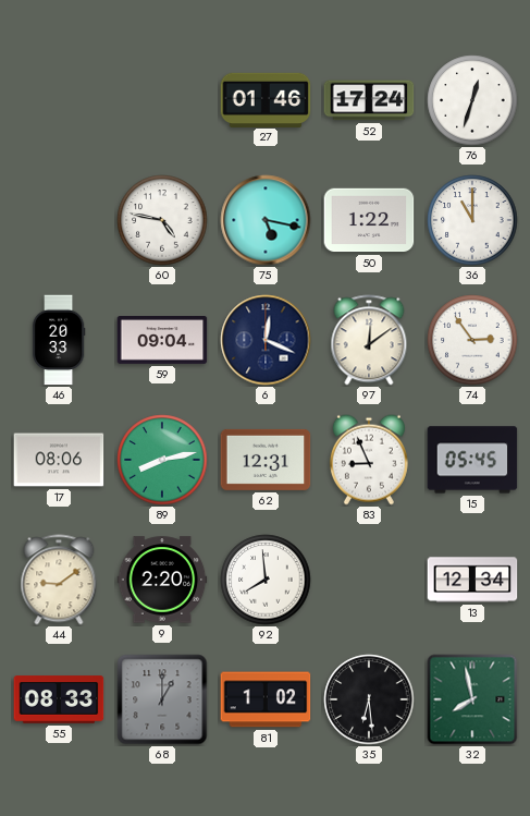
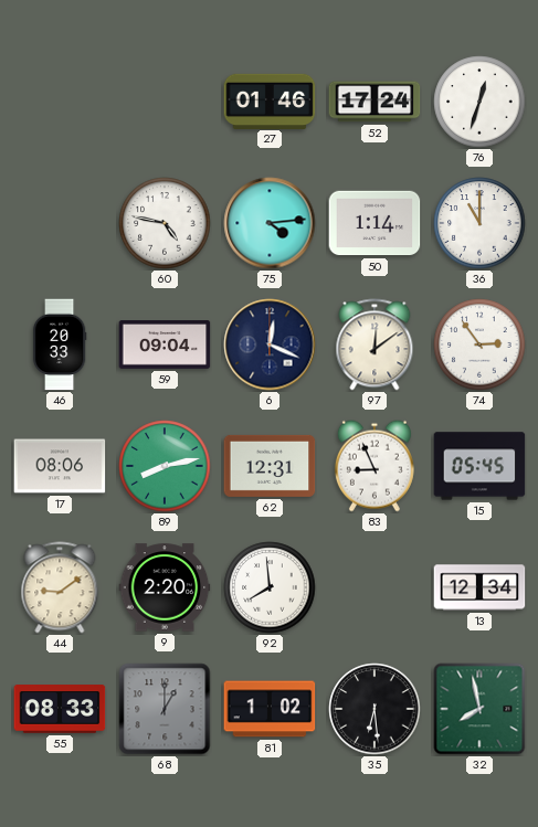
75: 5:17 -> 4:14
50: 1:22 -> 1:14
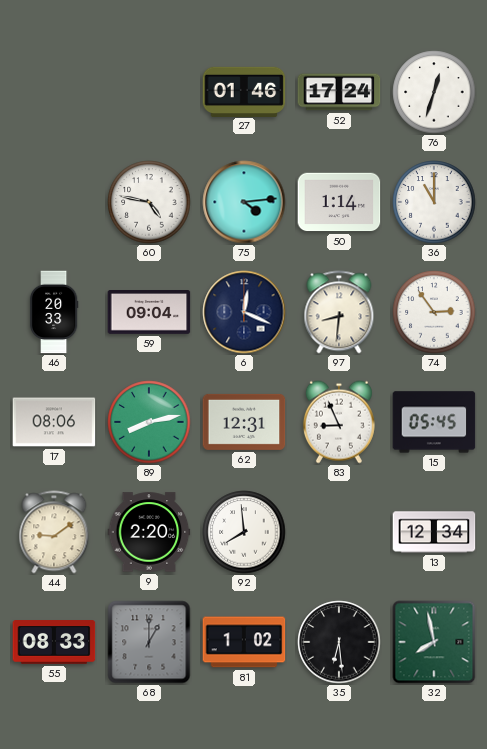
97: 12:09 -> 8:31
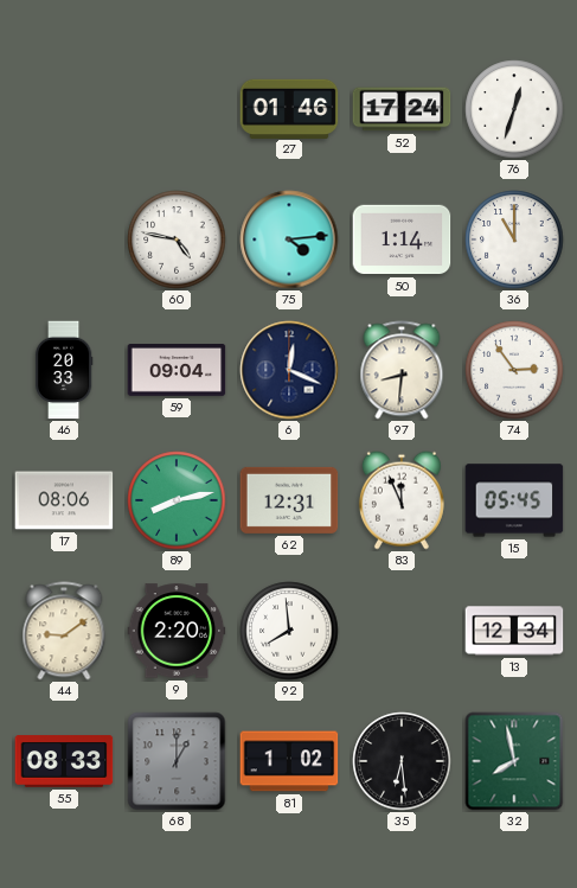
83: 8:56 -> 11:56
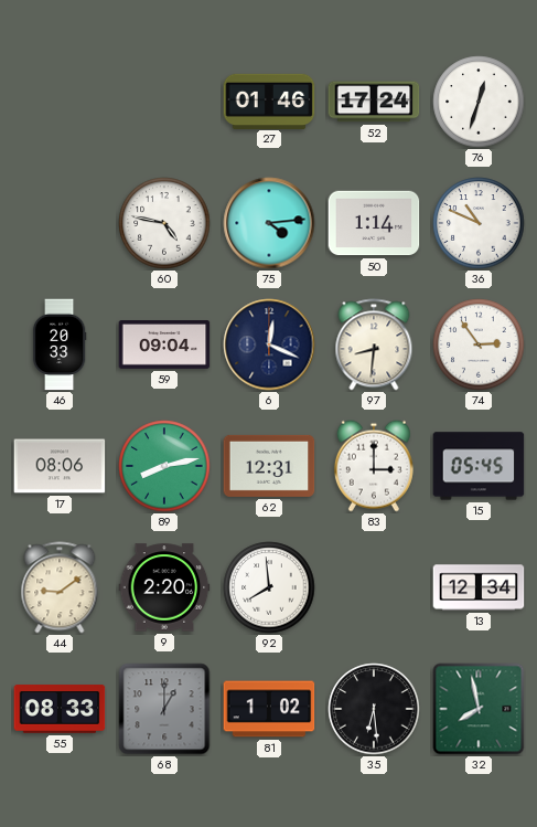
36: 11:00 -> 10:49
83: 11:56 -> 3:00
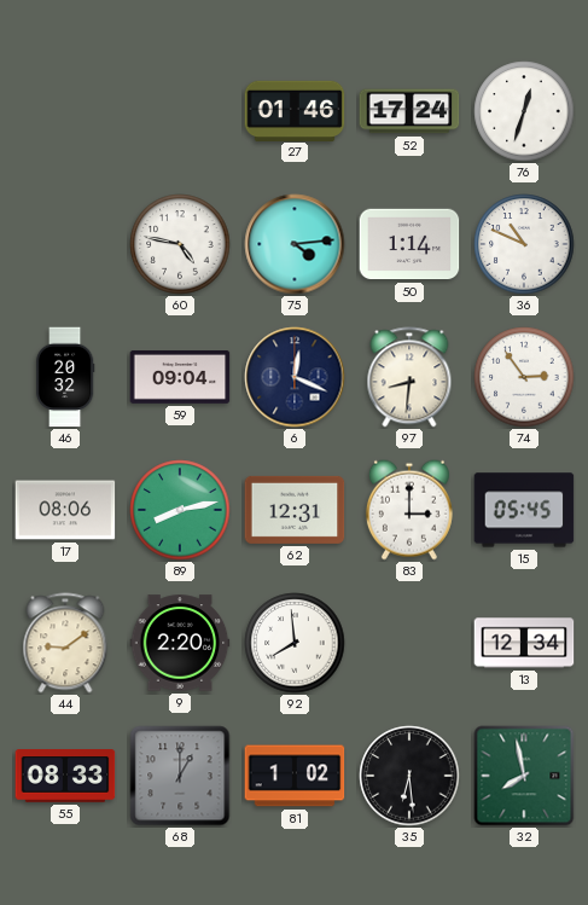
46: 20:33 -> 20:32
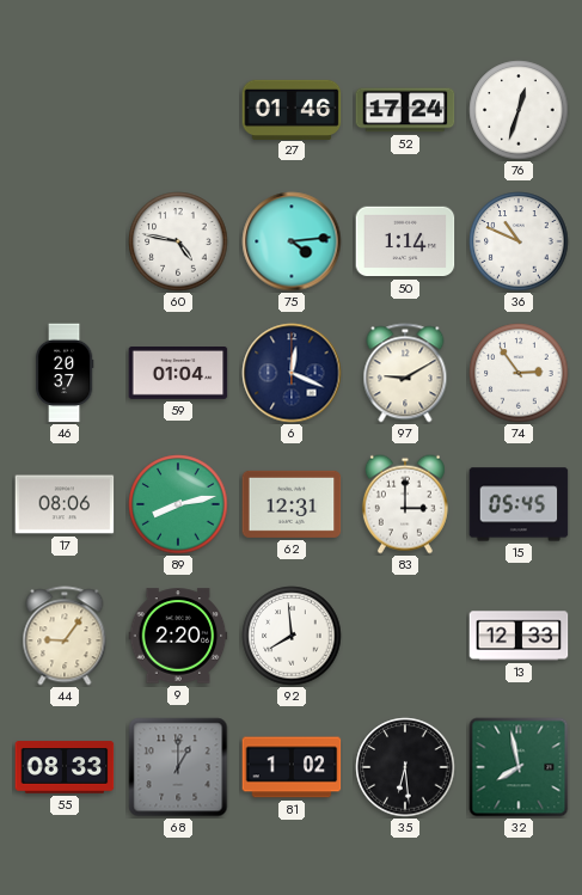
46: 20:32 -> 20:37
59: 09:04 -> 01:04
97: 8:31 -> 9:10
44: 9:09 -> 9:06
13: 12:34 -> 12:33
